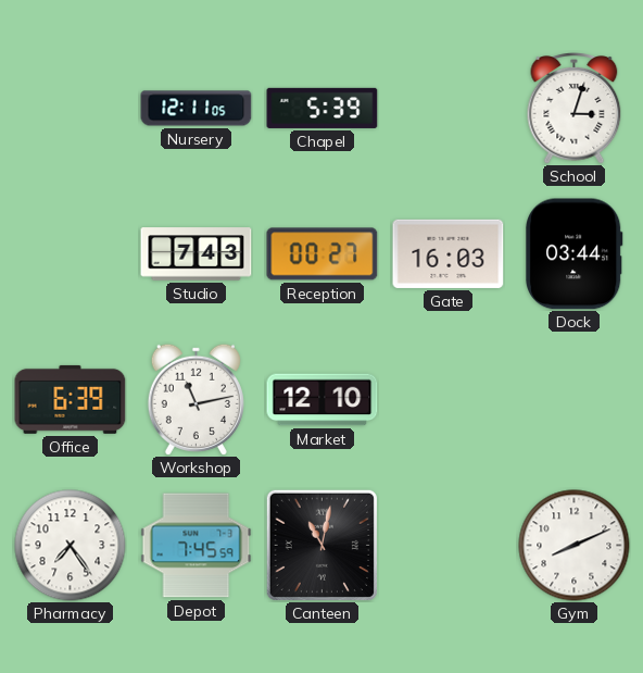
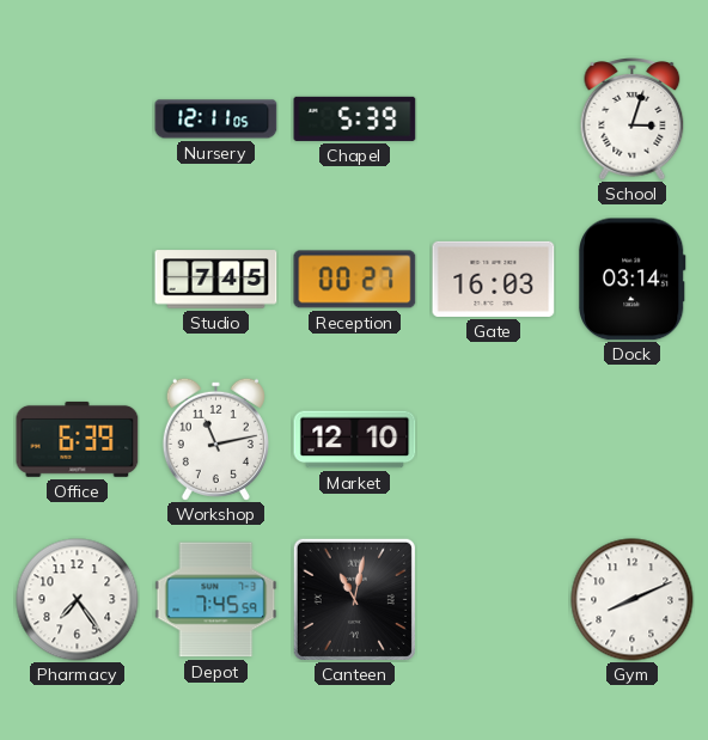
Studio: 7:43 -> 7:45
Dock: 03:44 -> 03:14
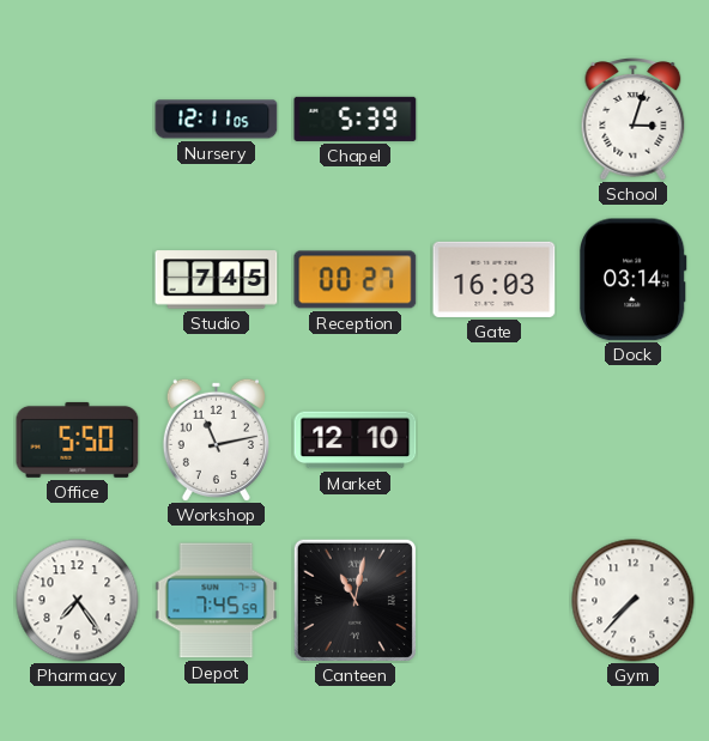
Office: 6:39 -> 5:50
Gym: 8:11 -> 7:37
